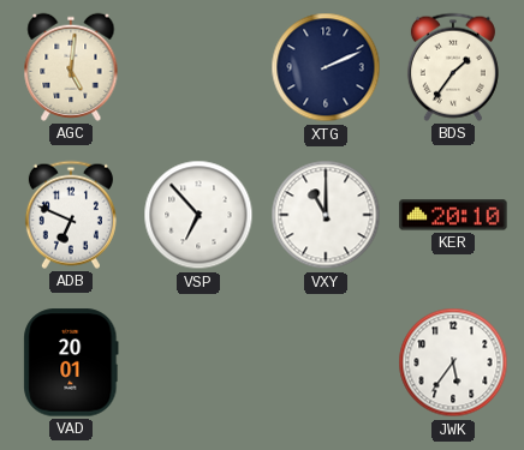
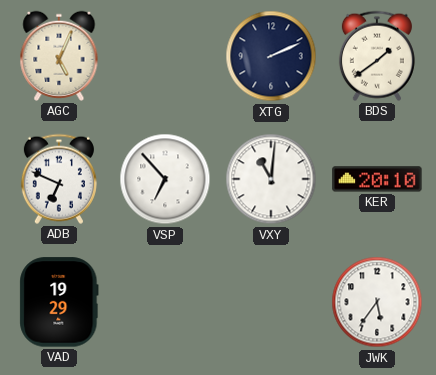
AGC: 5:01 -> 5:04
BDS: 1:36 -> 1:39
VXY: 11:00 -> 11:01
VAD: 20:01 -> 19:29
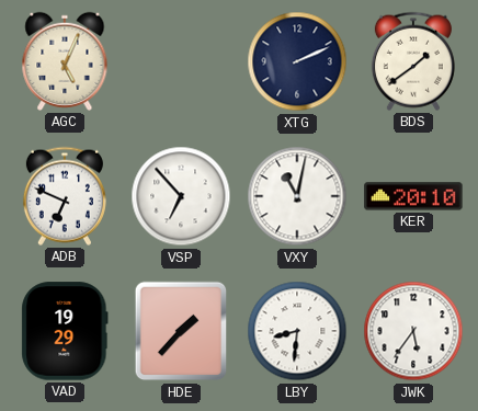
VXY: 11:01 -> 11:02
HDE: none -> 1:37
LBY: none -> 8:31
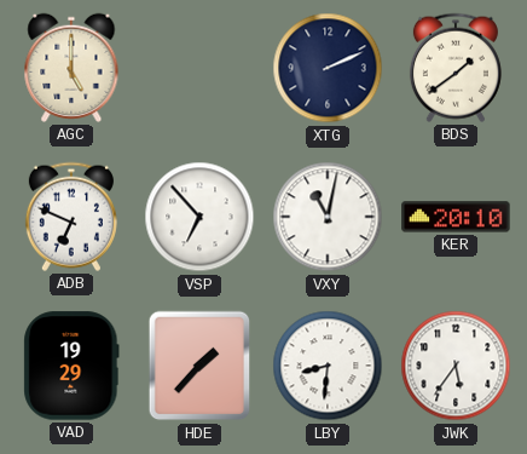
AGC: 5:04 -> 5:00
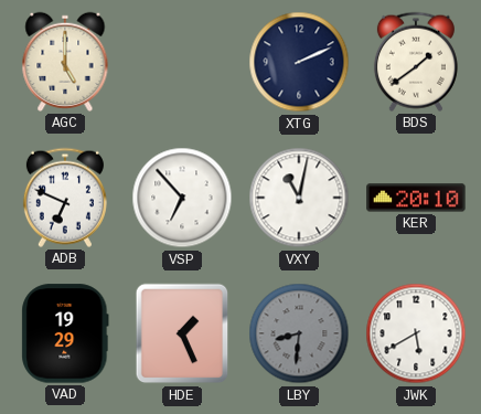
HDE: 1:37 -> 1:26
LBY dial: white -> grey
JWK: 5:36 -> 5:40
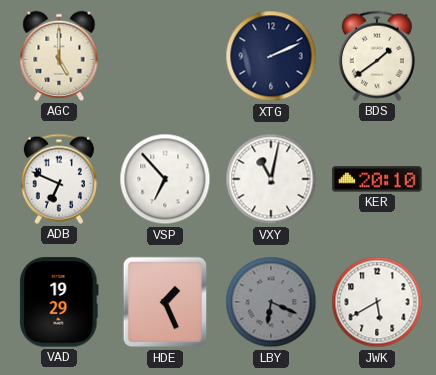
LBY: 8:31 -> 6:19
